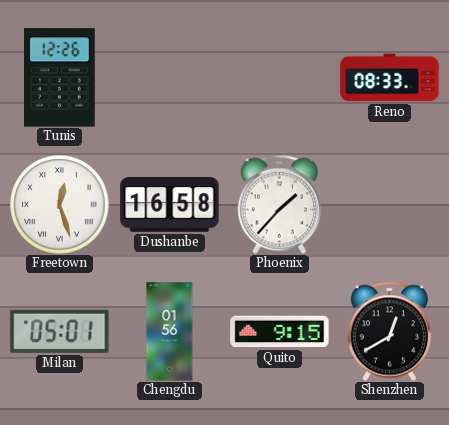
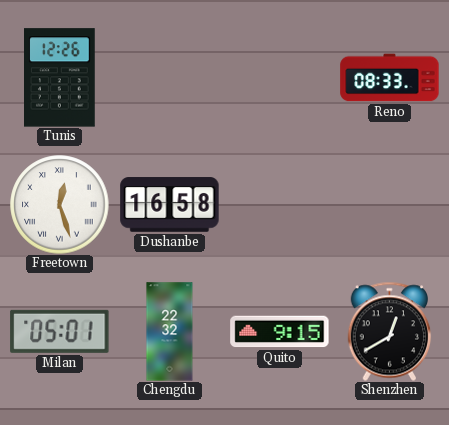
Phoenix: 1:37 -> none
Chengdu: 01:56 -> 22:32
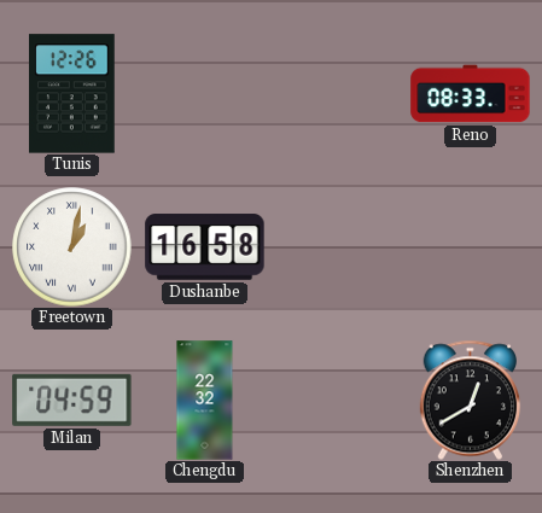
Freetown: 12:27 -> 1:02
Milan: 05:01 -> 04:59
Quito: 9:15 -> none
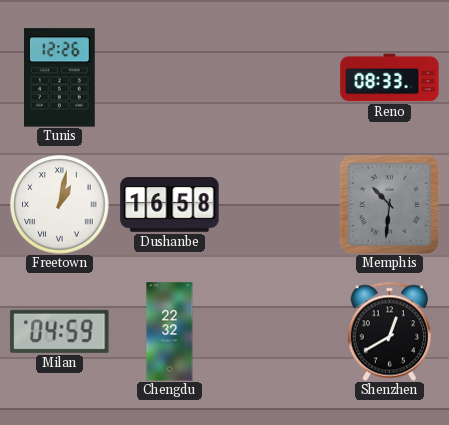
Memphis: none -> 10:31
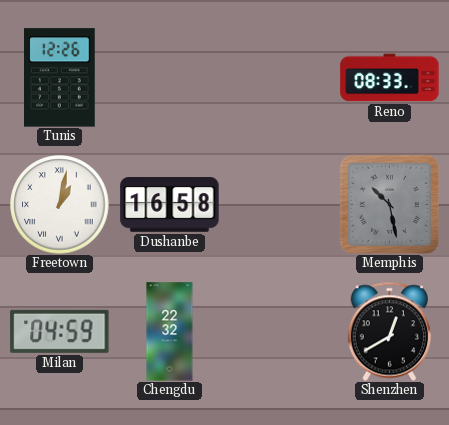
Memphis: 10:31 -> 10:28
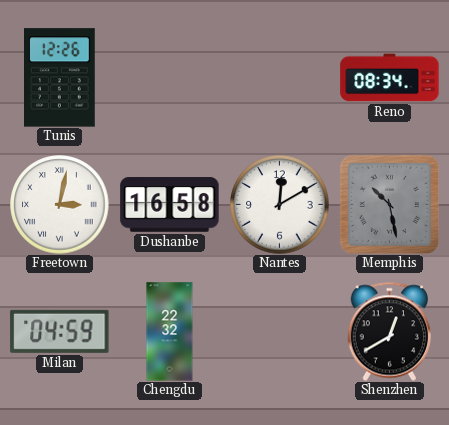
Reno: 08:33 -> 08:34
Freetown: 1:02 -> 3:02
Nantes: none -> 12:10
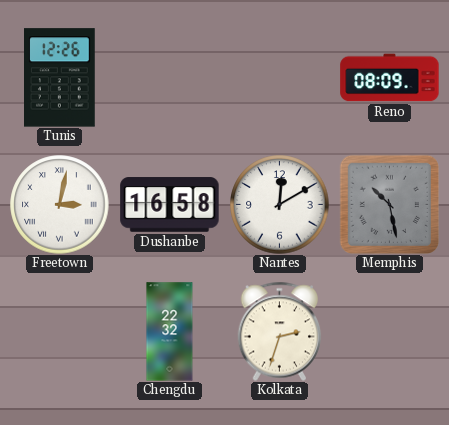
Reno: 08:34 -> 08:09
Milan: 04:59 -> none
Kolkata: none -> 2:33
Shenzhen: 12:40 -> none
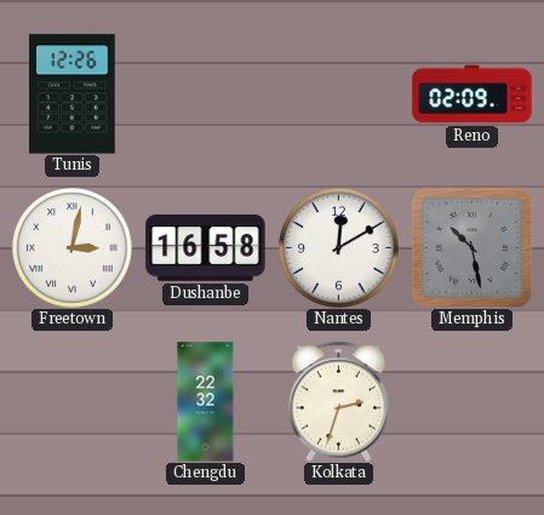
Reno: 08:09 -> 02:09
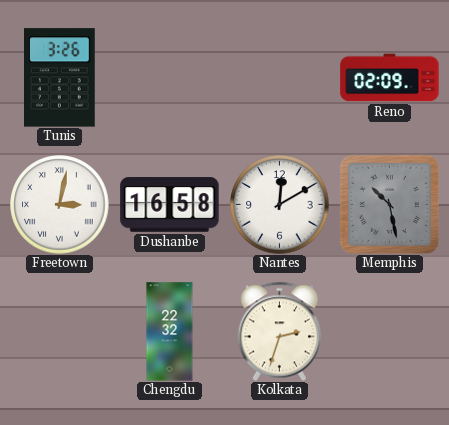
Tunis: 12:26 -> 3:26
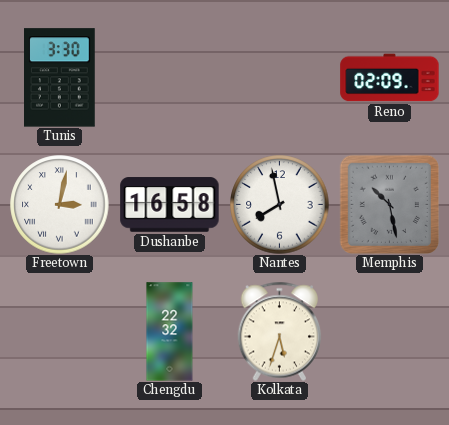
Tunis: 3:26 -> 3:30
Nantes: 12:10 -> 7:58
Kolkata: 2:33 -> 5:33
